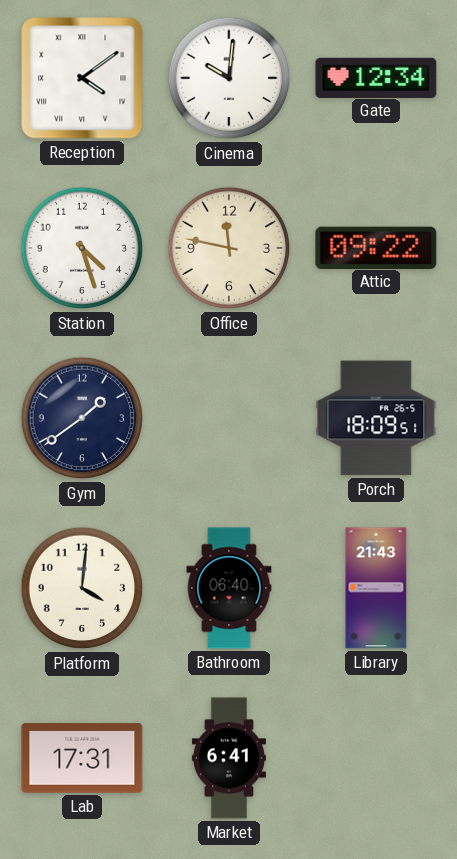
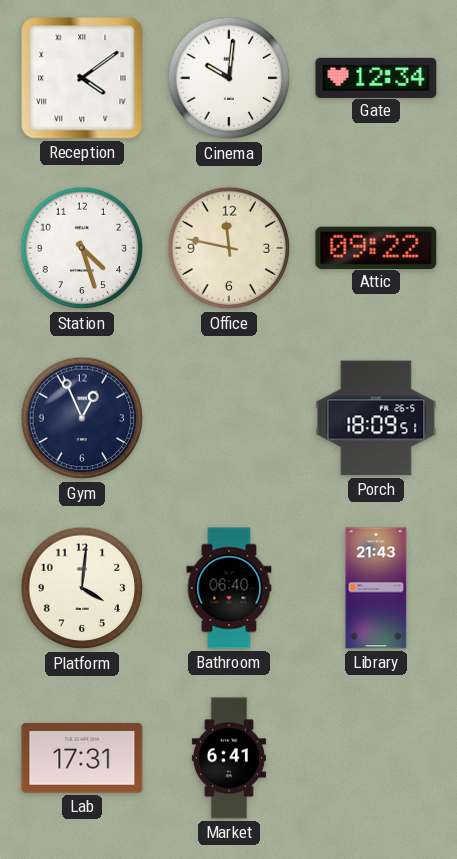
Gym: 1:39 -> 12:56
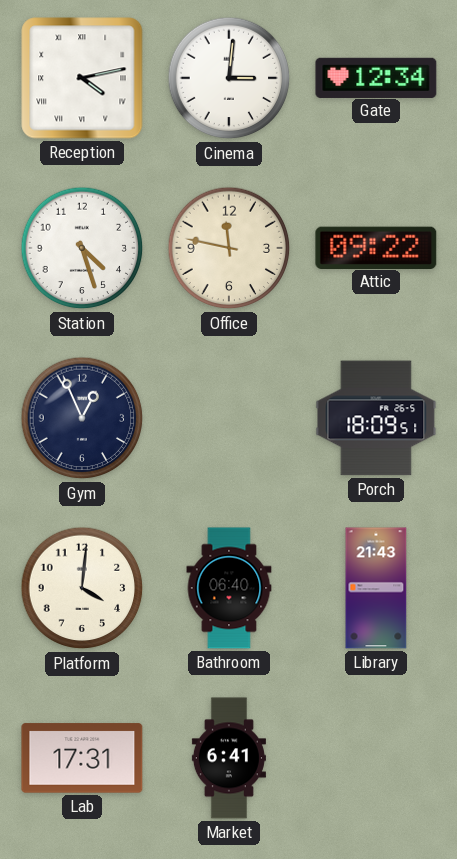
Reception: 4:09 -> 4:13
Cinema: 10:01 -> 3:01
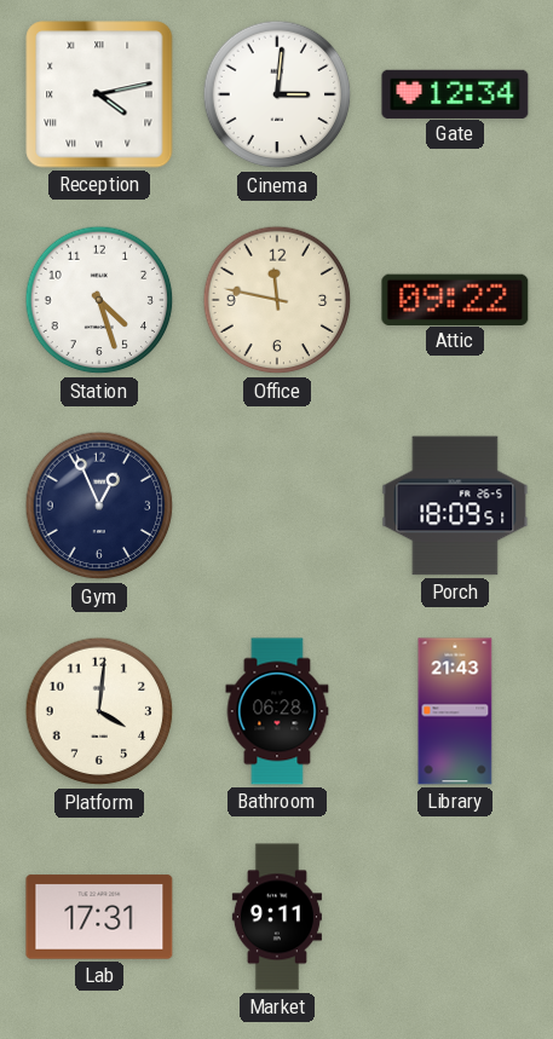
Bathroom: 06:40 -> 06:28
Market: 6:41 -> 9:11
